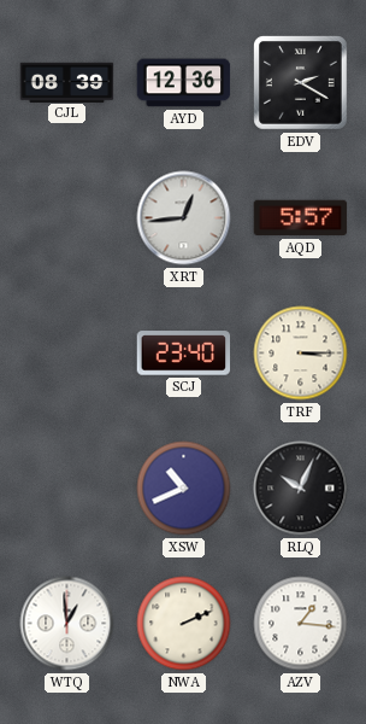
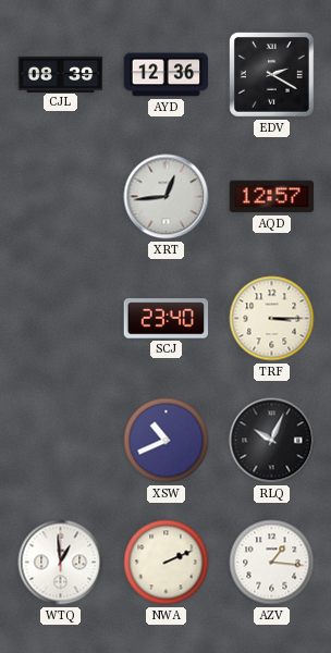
AQD: 5:57 -> 12:57
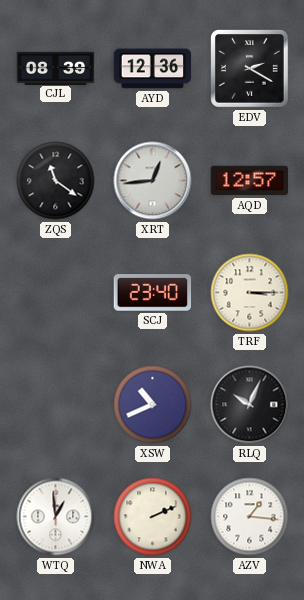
ZQS: none -> 11:21
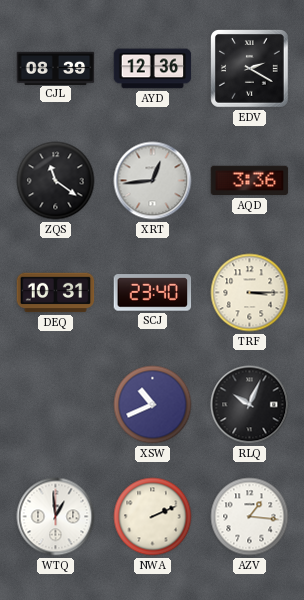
AQD: 12:57 -> 3:36
DEQ: none -> 10:31
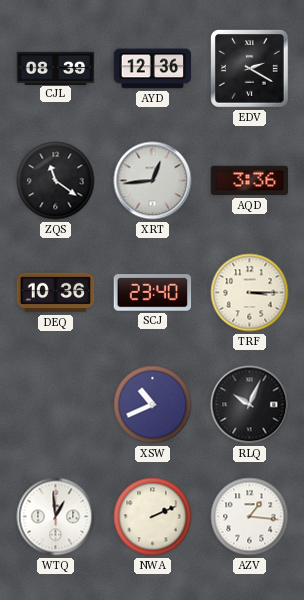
DEQ: 10:31 -> 10:36
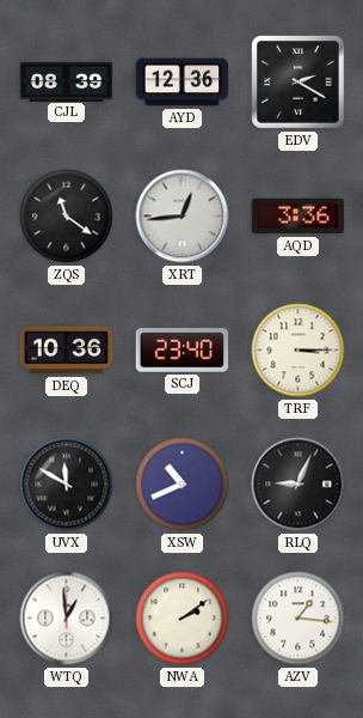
UVX: none -> 11:50
RLQ: 10:04 -> 9:04
NWA: 2:11 -> 2:09
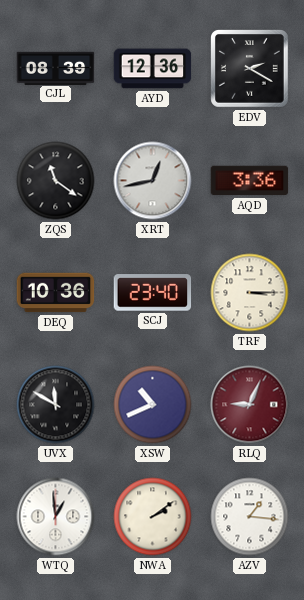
XRT: 12:44 -> 12:43
RLQ dial: black -> burgundy
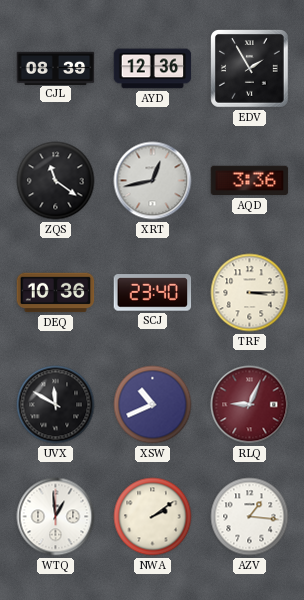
EDV: 2:20 -> 1:55
